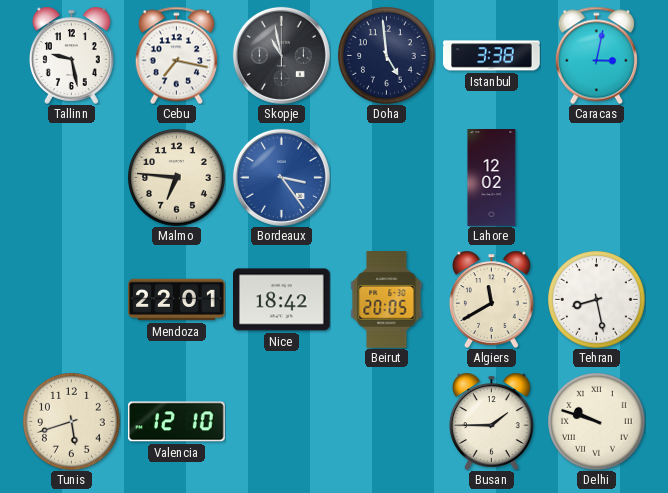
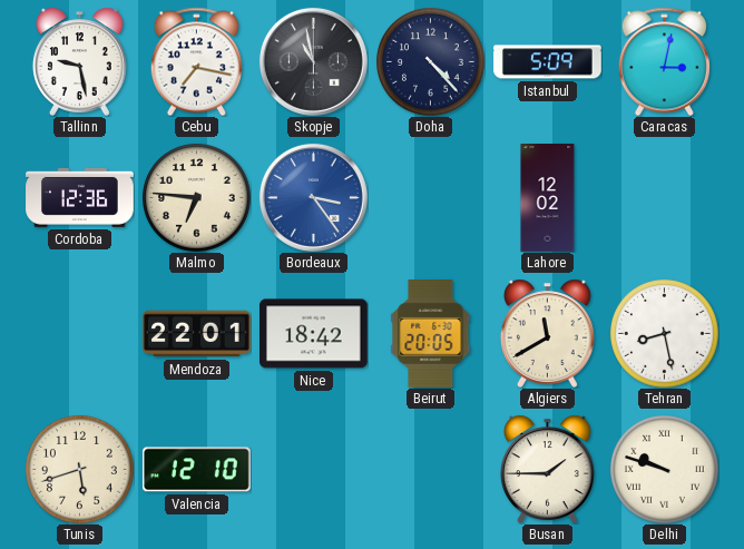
Doha: 4:59 -> 4:23
Istanbul: 3:38 -> 5:09
Cordoba: none -> 12:36
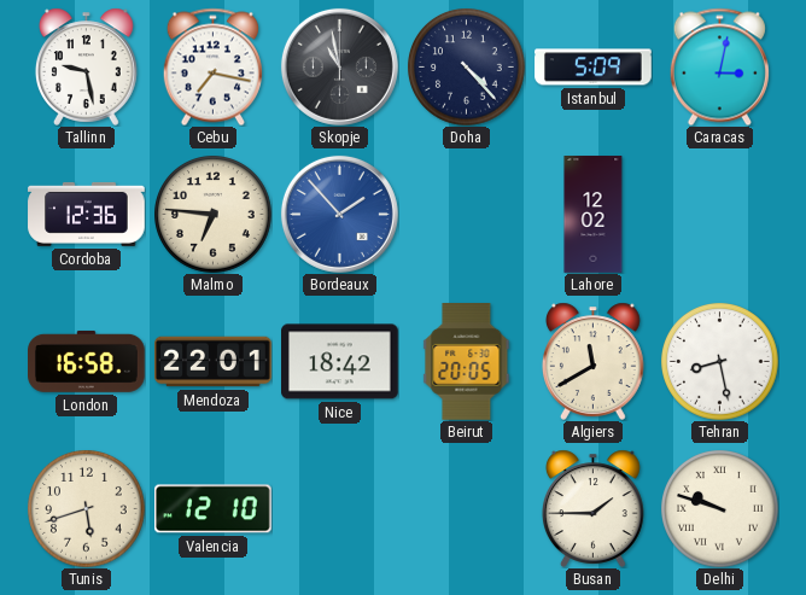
Bordeaux: 3:24 -> 1:53
London: none -> 16:58
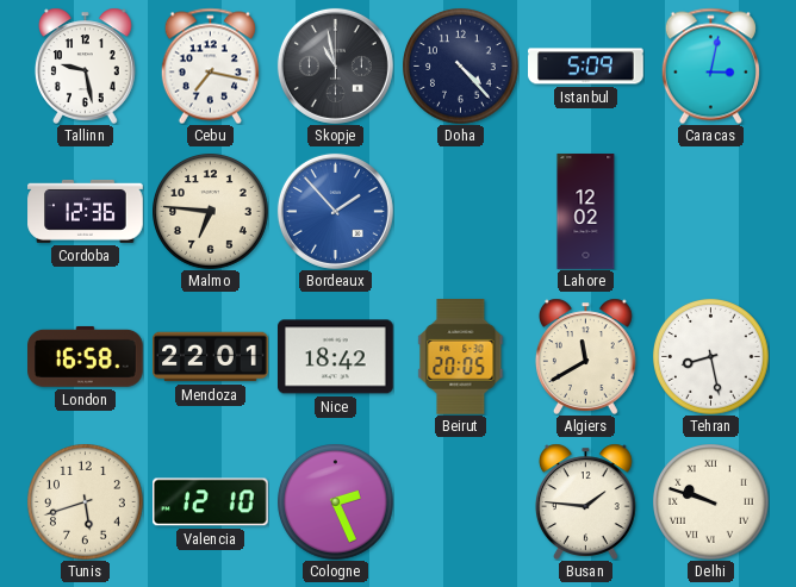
Cologne: none -> 2:26
Busan: 1:45 -> 1:46
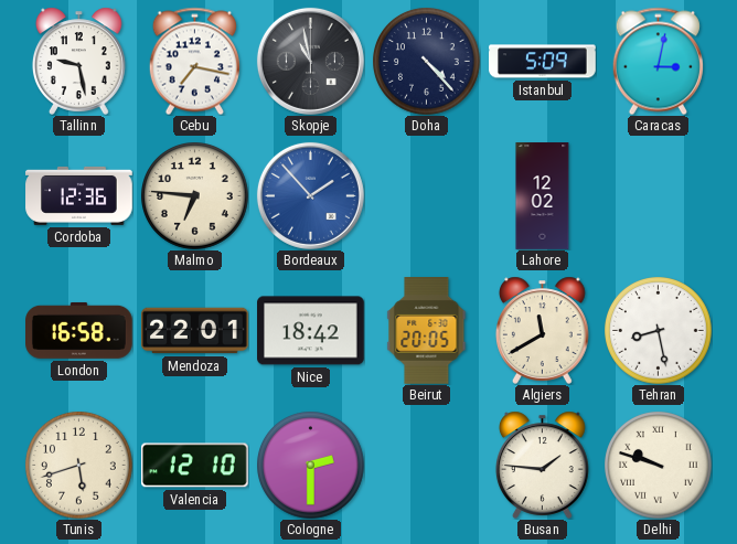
Cologne: 2:26 -> 2:30
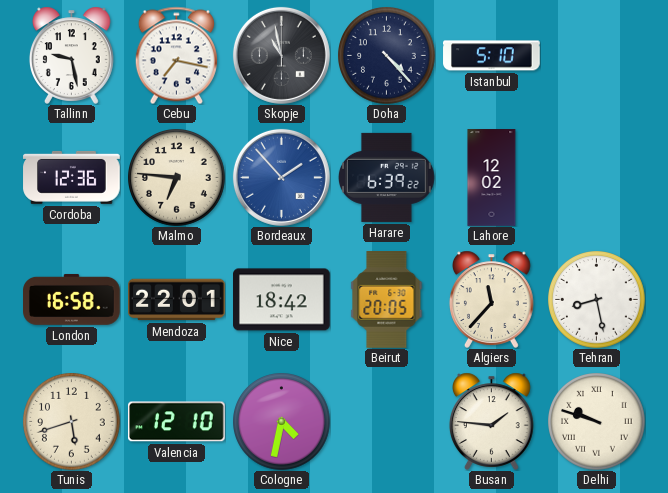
Istanbul: 5:09 -> 5:10
Caracas: 3:02 -> none
Harare: none -> 6:39
Algiers: 11:40 -> 11:37
Cologne: 2:30 -> 4:32
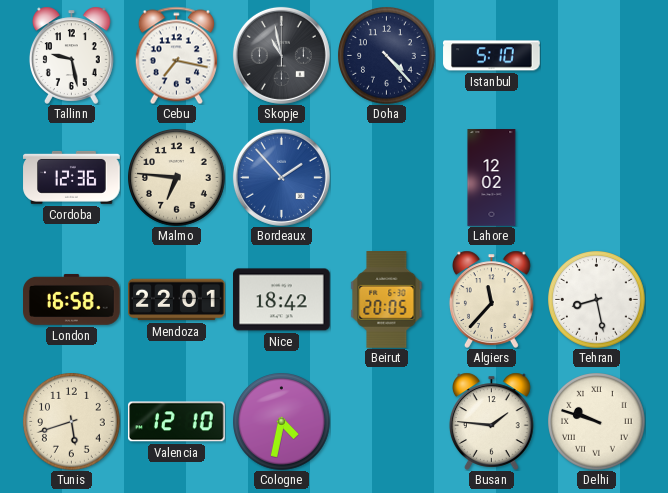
Harare: 6:39 -> none
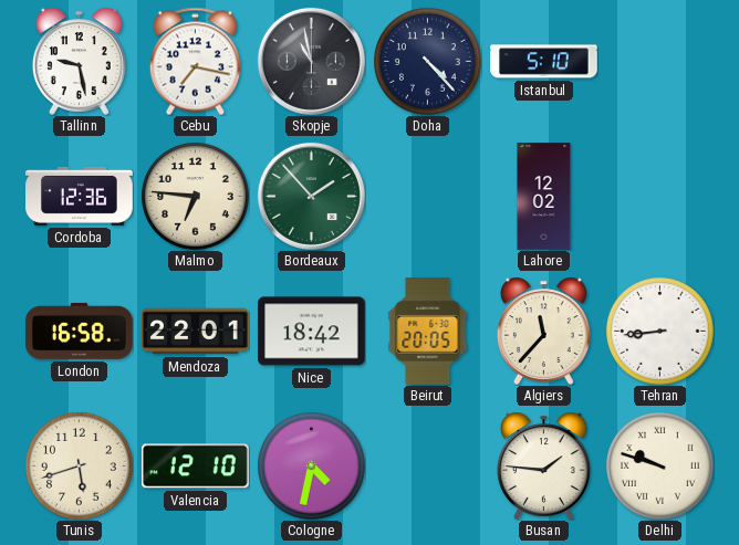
Bordeaux dial: blue -> green
Tehran: 8:28 -> 8:44
